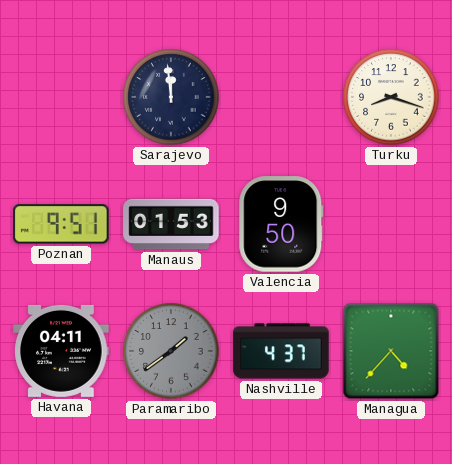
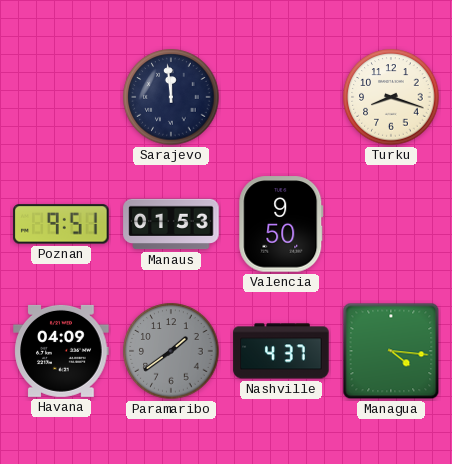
Havana: 04:11 -> 04:09
Managua: 4:37 -> 4:16
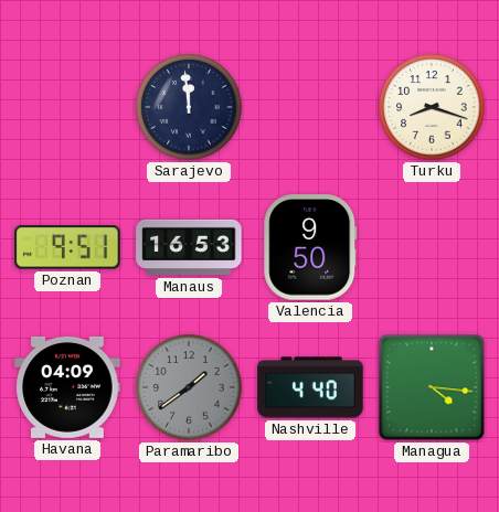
Manaus: 01:53 -> 16:53
Nashville: 4:37 -> 4:40
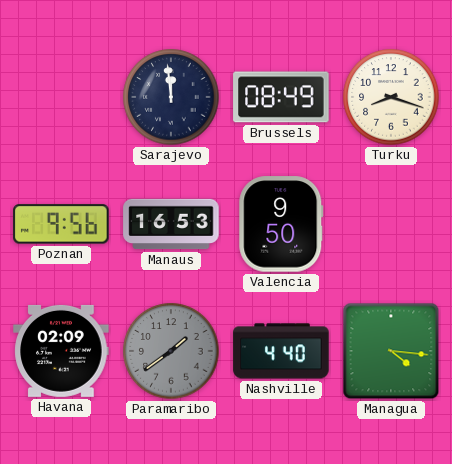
Brussels: none -> 08:49
Poznan: 9:51 -> 9:56
Havana: 04:09 -> 02:09
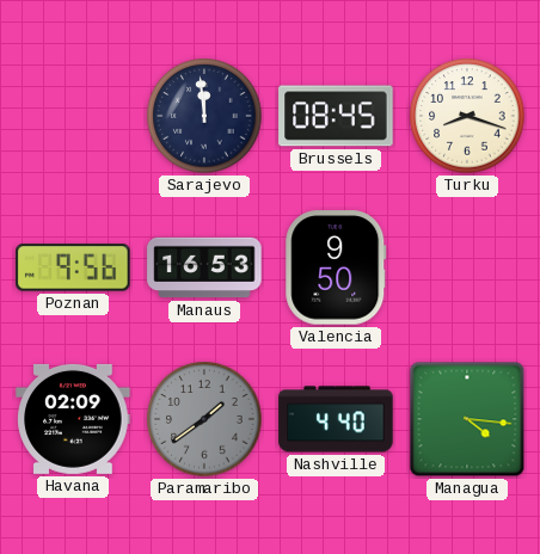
Brussels: 08:49 -> 08:45
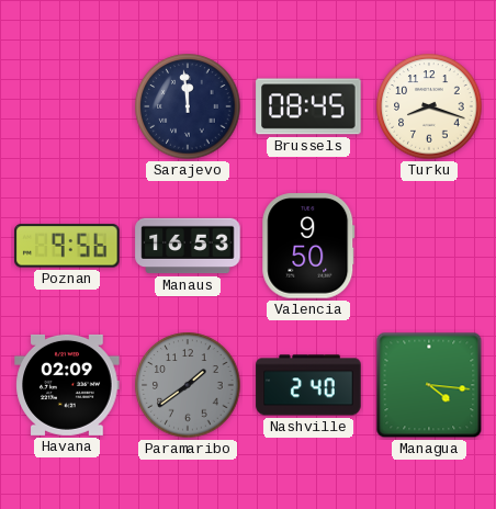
Nashville: 4:40 -> 2:40
